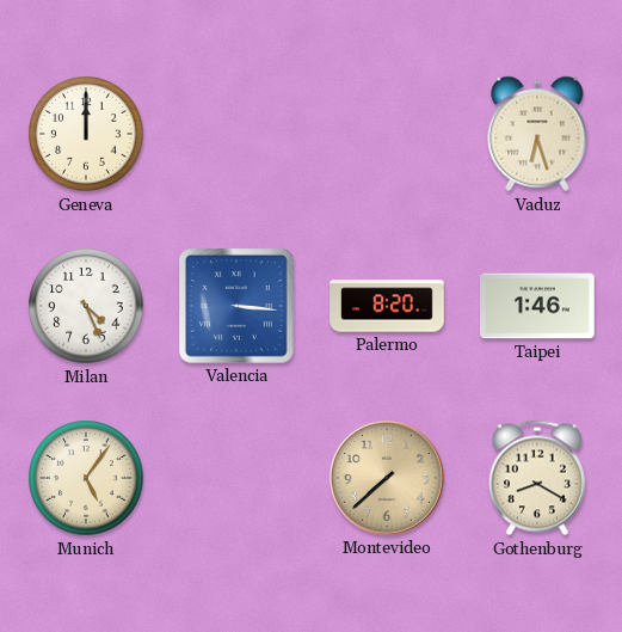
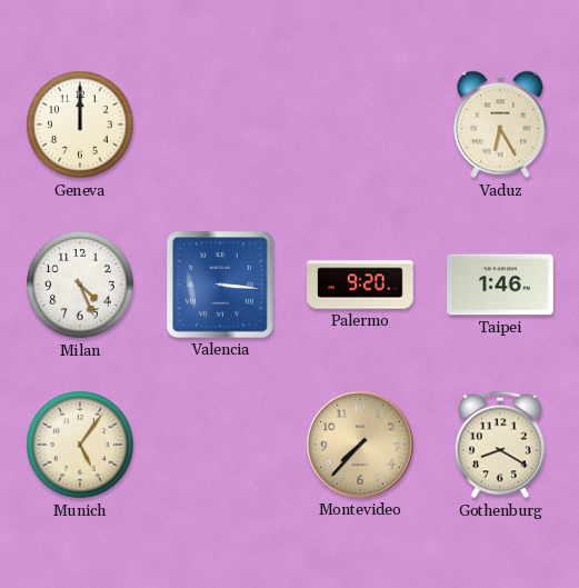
Vaduz: 6:27 -> 6:25
Palermo: 8:20 -> 9:20
Montevideo: 7:38 -> 7:37
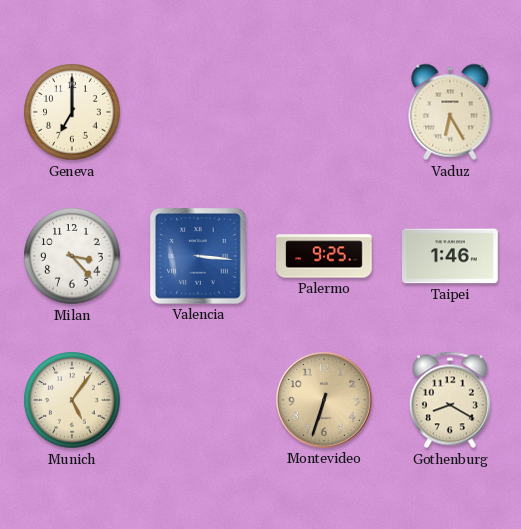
Geneva: 12:00 -> 7:00
Milan: 4:26 -> 3:23
Palermo: 9:20 -> 9:25
Montevideo: 7:37 -> 6:33
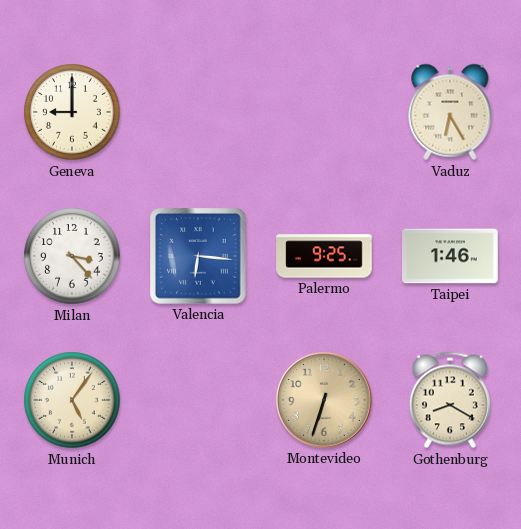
Geneva: 7:00 -> 9:00
Valencia: 3:16 -> 6:16
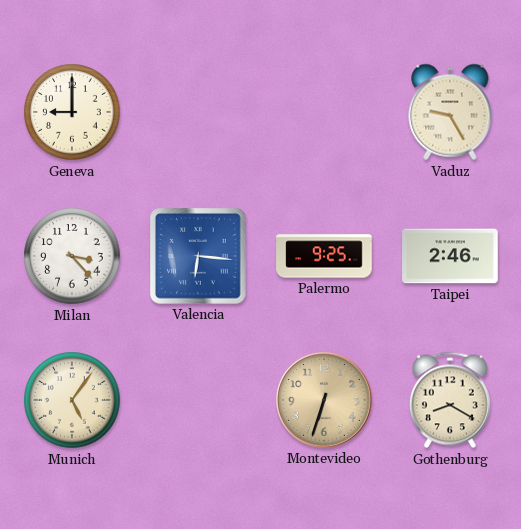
Vaduz: 6:25 -> 9:25
Taipei: 1:46 -> 2:46
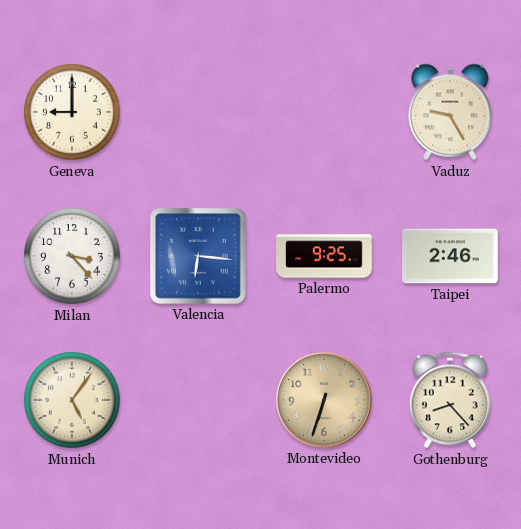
Gothenburg: 8:20 -> 8:23
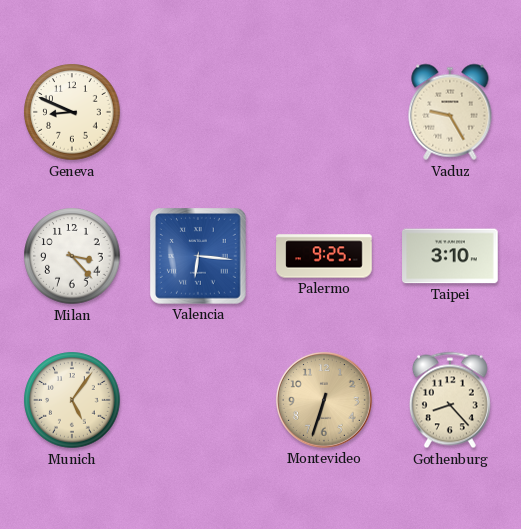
Geneva: 9:00 -> 8:49
Taipei: 2:46 -> 3:10
